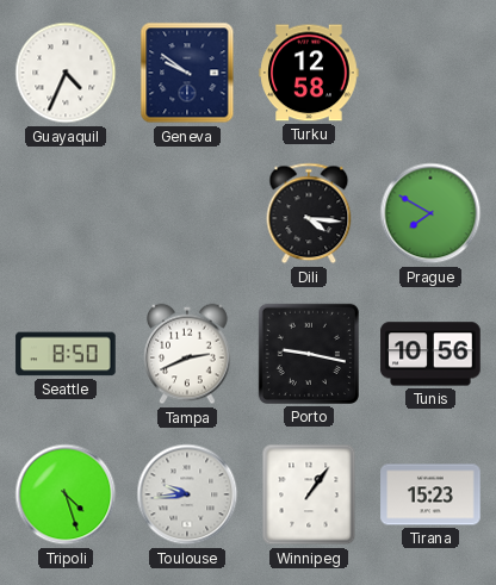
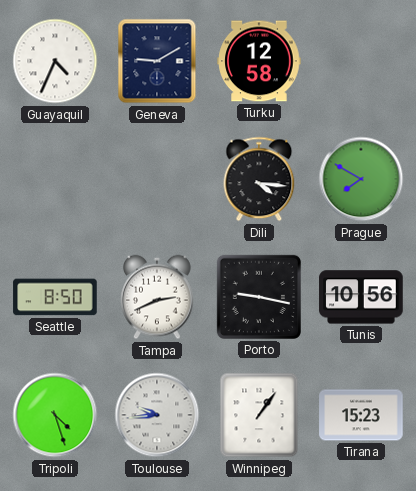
Geneva: 9:51 -> 9:10
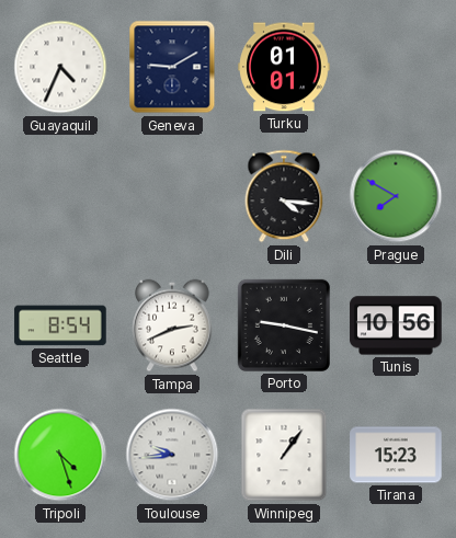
Turku: 12:58 -> 01:01
Seattle: 8:50 -> 8:54
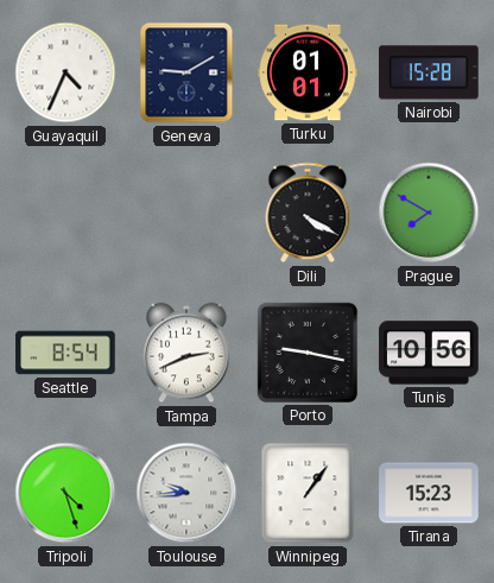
Nairobi: none -> 15:28
Dili: 4:16 -> 4:20
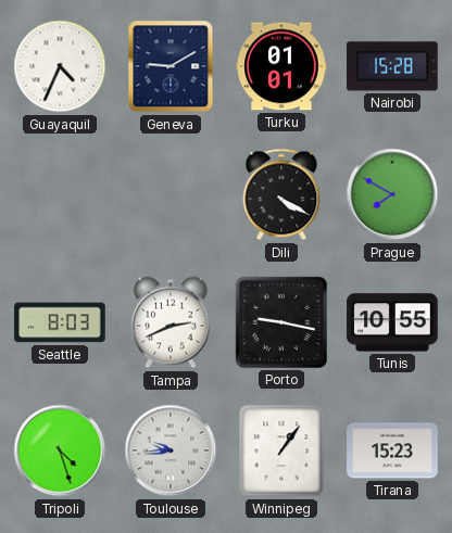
Seattle: 8:54 -> 8:03
Tunis: 10:56 -> 10:55
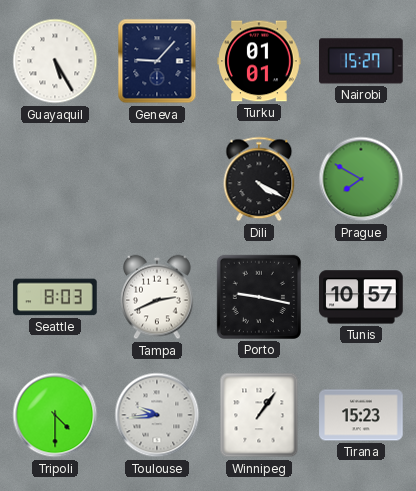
Guayaquil: 4:34 -> 5:25
Geneva: 9:10 -> 9:07
Nairobi: 15:28 -> 15:27
Tunis: 10:55 -> 10:57
Tripoli: 4:27 -> 4:30
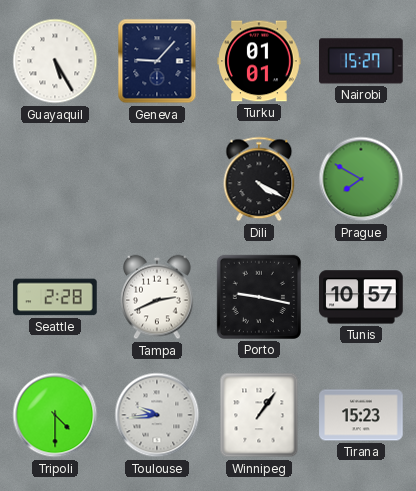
Seattle: 8:03 -> 2:28
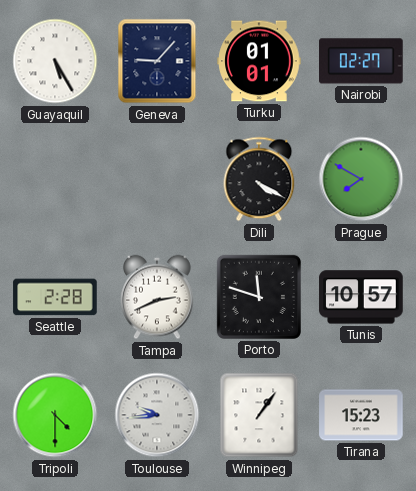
Nairobi: 15:27 -> 02:27
Porto: 9:17 -> 11:48
